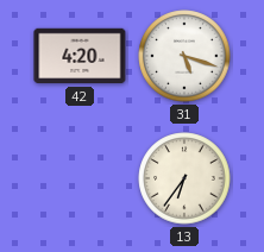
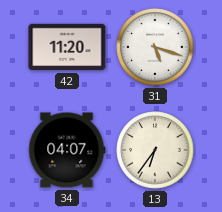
42: 4:20 -> 11:20
34: none -> 04:07
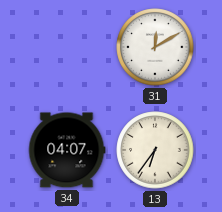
42: 11:20 -> none
31: 5:18 -> 12:10
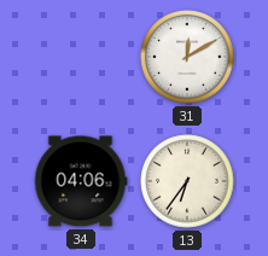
34: 04:07 -> 04:06
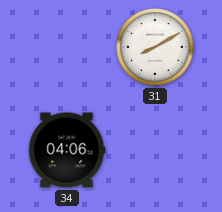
31: 12:10 -> 8:10
13: 6:36 -> none
